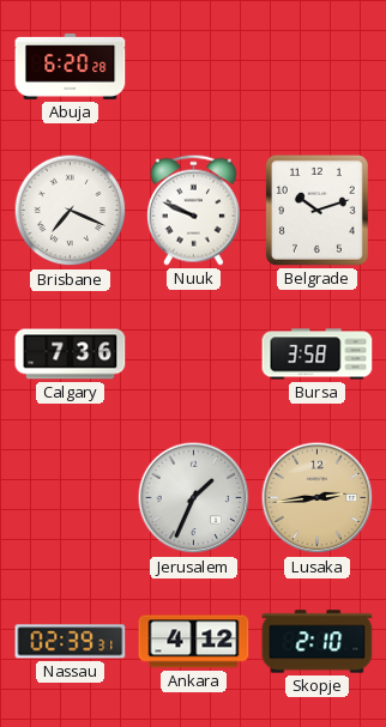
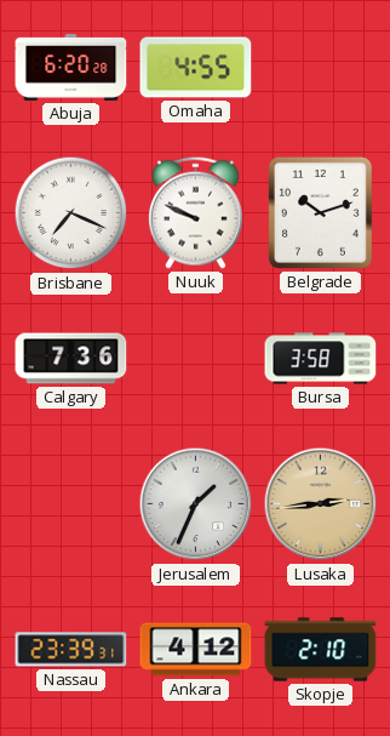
Omaha: none -> 4:55
Nassau: 02:39 -> 23:39
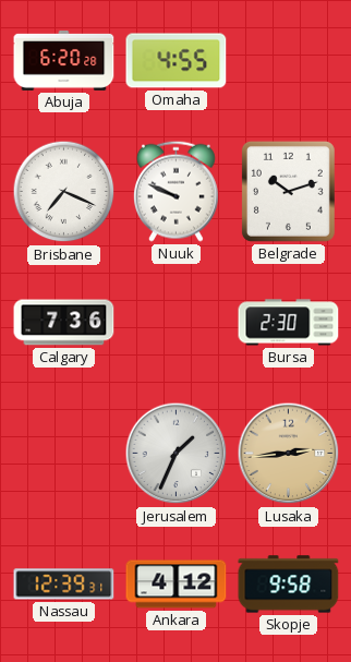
Bursa: 3:58 -> 2:30
Nassau: 23:39 -> 12:39
Skopje: 2:10 -> 9:58
